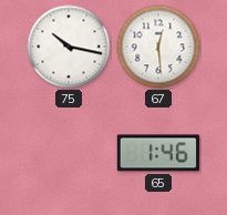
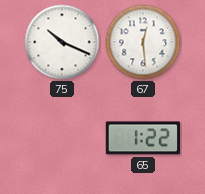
75: 10:17 -> 10:19
65: 1:46 -> 1:22
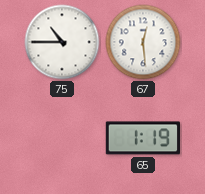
75: 10:19 -> 10:45
65: 1:22 -> 1:19
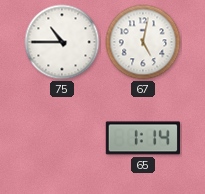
67: 12:29 -> 5:02
65: 1:19 -> 1:14
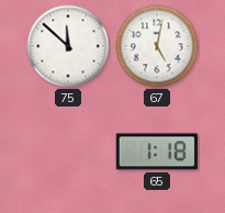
75: 10:45 -> 11:52
65: 1:14 -> 1:18
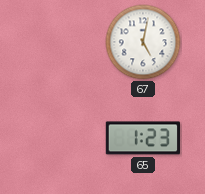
75: 11:52 -> none
65: 1:18 -> 1:23
